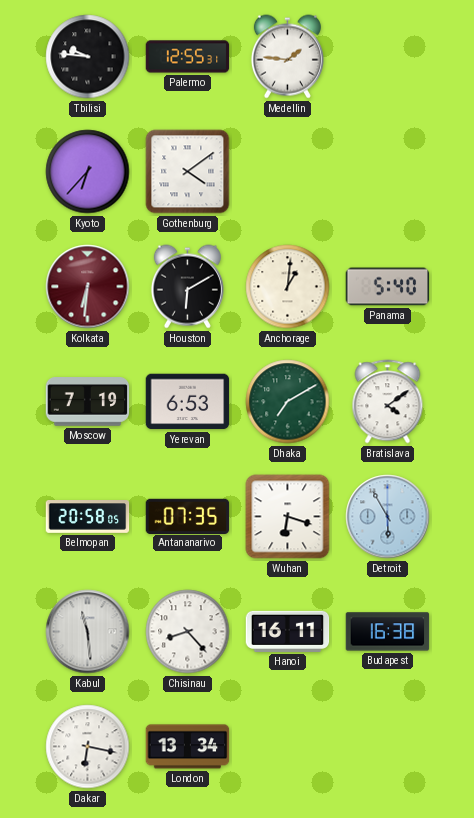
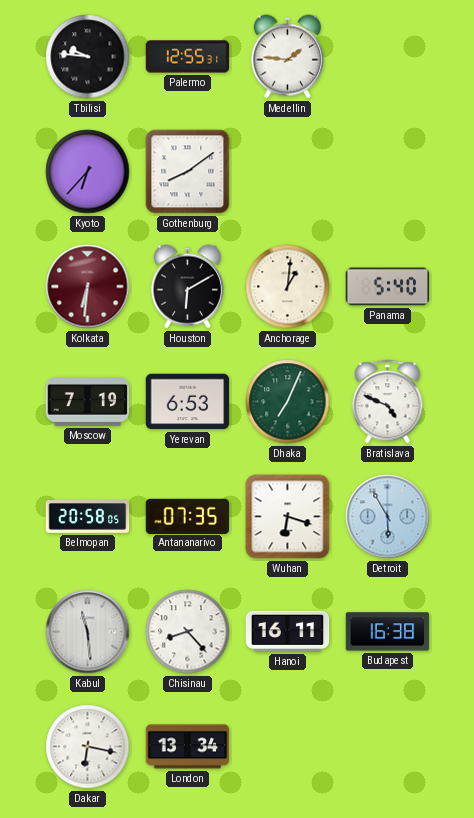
Gothenburg: 4:09 -> 8:09
Dhaka: 7:10 -> 7:04
Bratislava: 4:09 -> 4:49
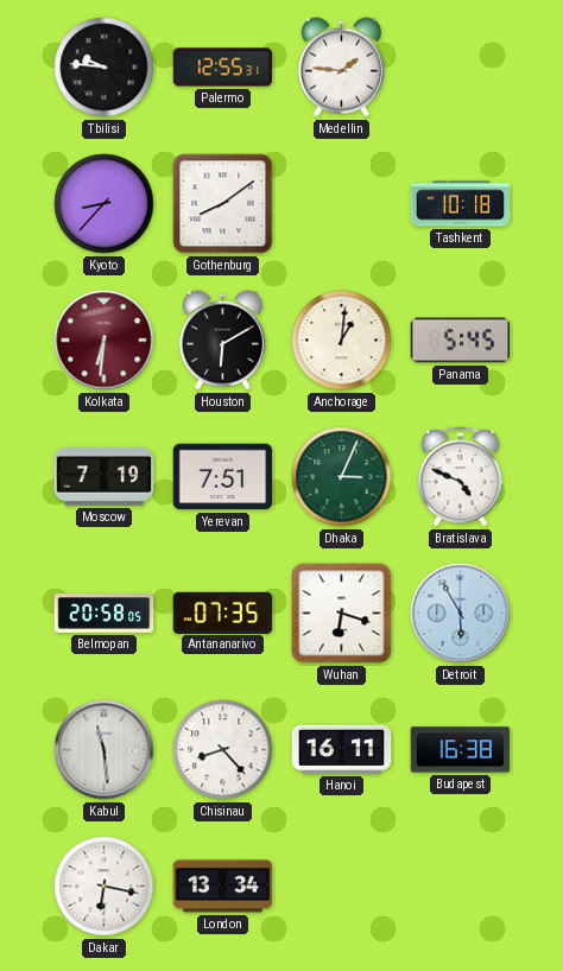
Kyoto: 6:37 -> 8:37
Tashkent: none -> 10:18
Panama: 5:40 -> 5:45
Yerevan: 6:53 -> 7:51
Dhaka: 7:04 -> 3:04
